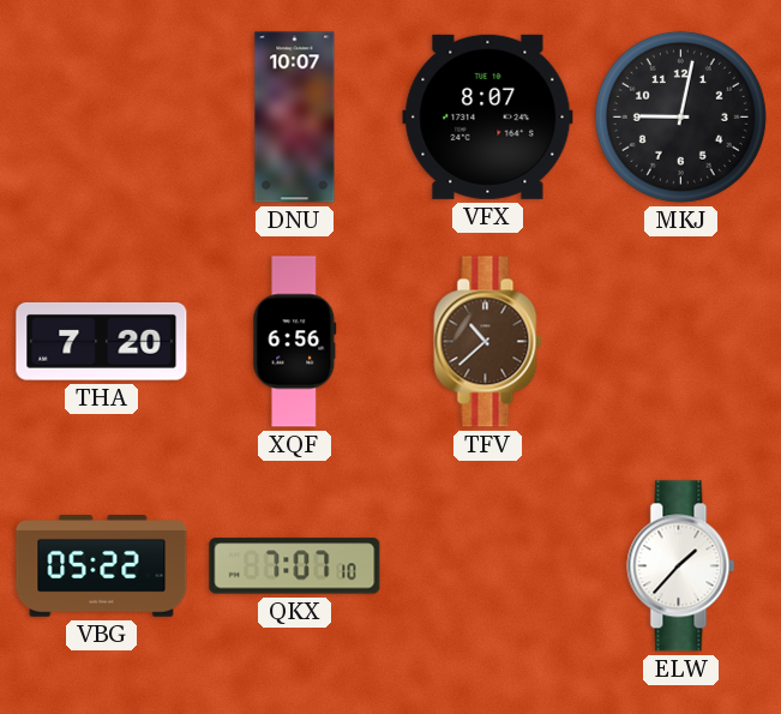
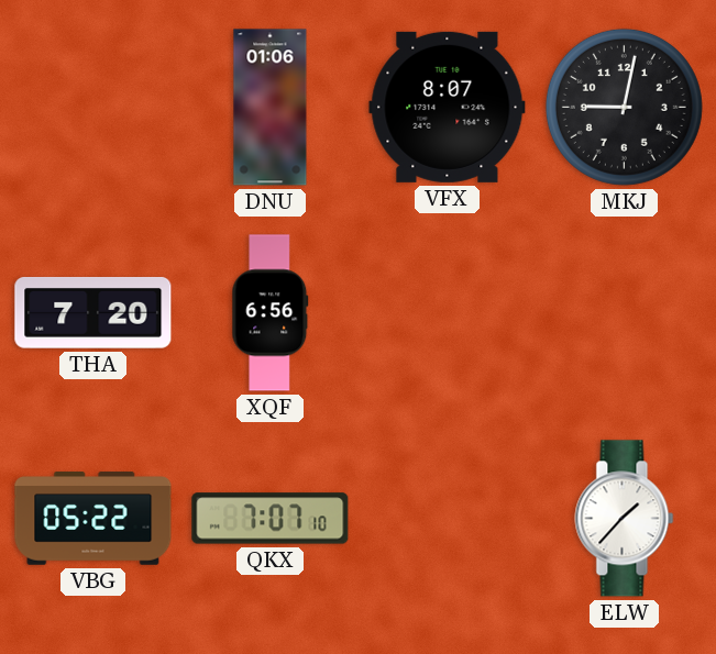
DNU: 10:07 -> 01:06
TFV: 10:38 -> none
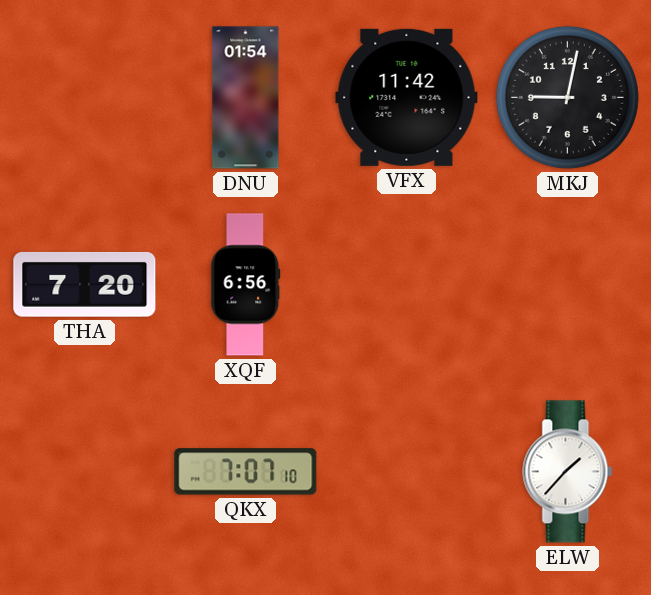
DNU: 01:06 -> 01:54
VFX: 8:07 -> 11:42
VBG: 05:22 -> none
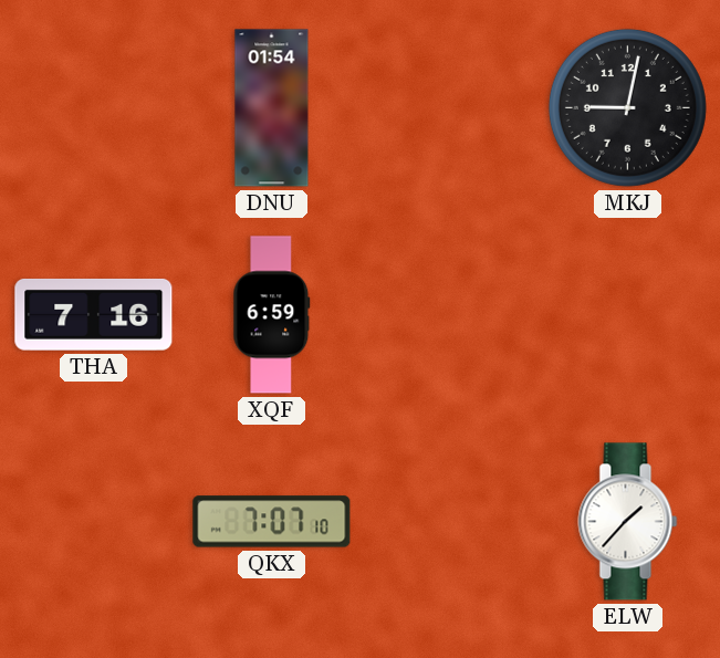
VFX: 11:42 -> none
THA: 7:20 -> 7:16
XQF: 6:56 -> 6:59
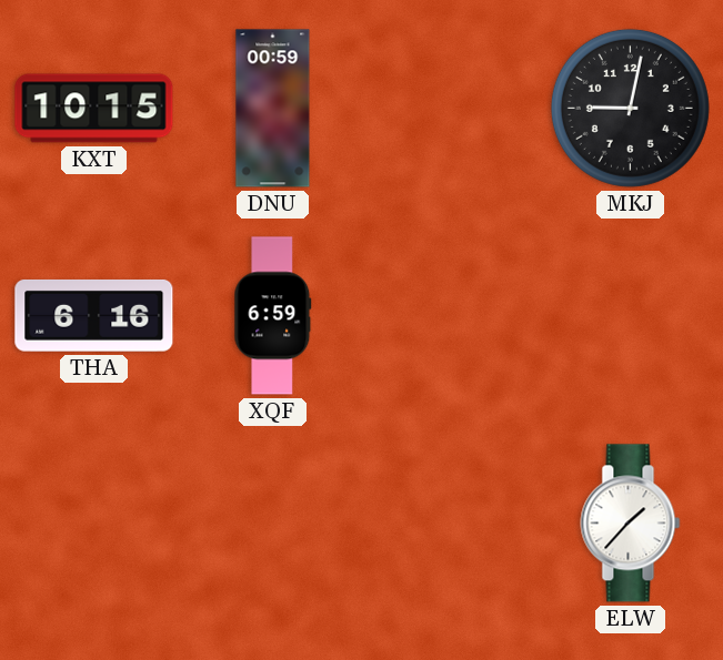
KXT: none -> 10:15
DNU: 01:54 -> 00:59
THA: 7:16 -> 6:16
QKX: 7:07 -> none
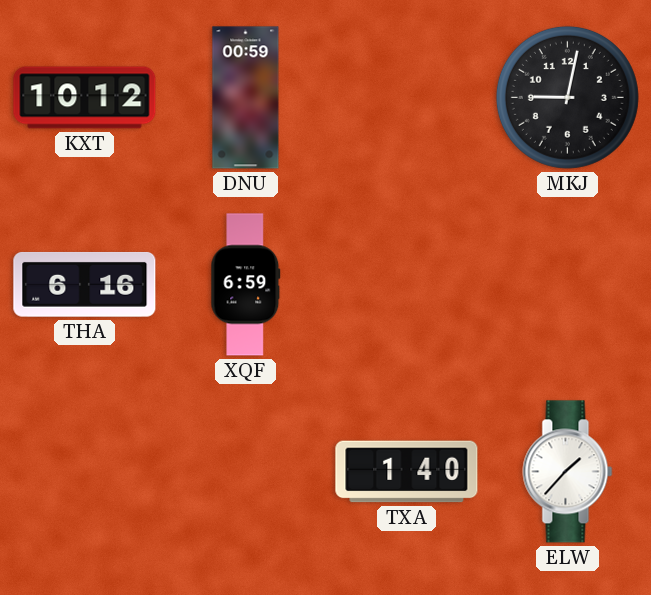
KXT: 10:15 -> 10:12
TXA: none -> 1:40
